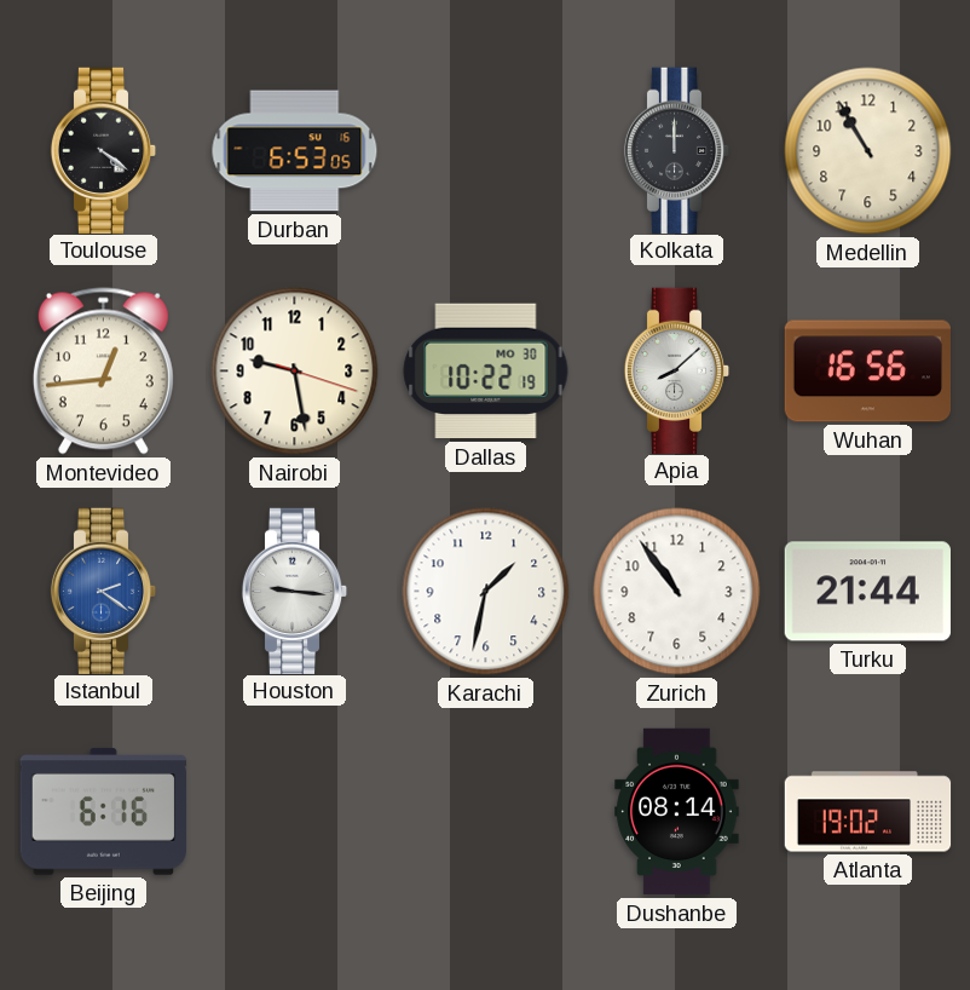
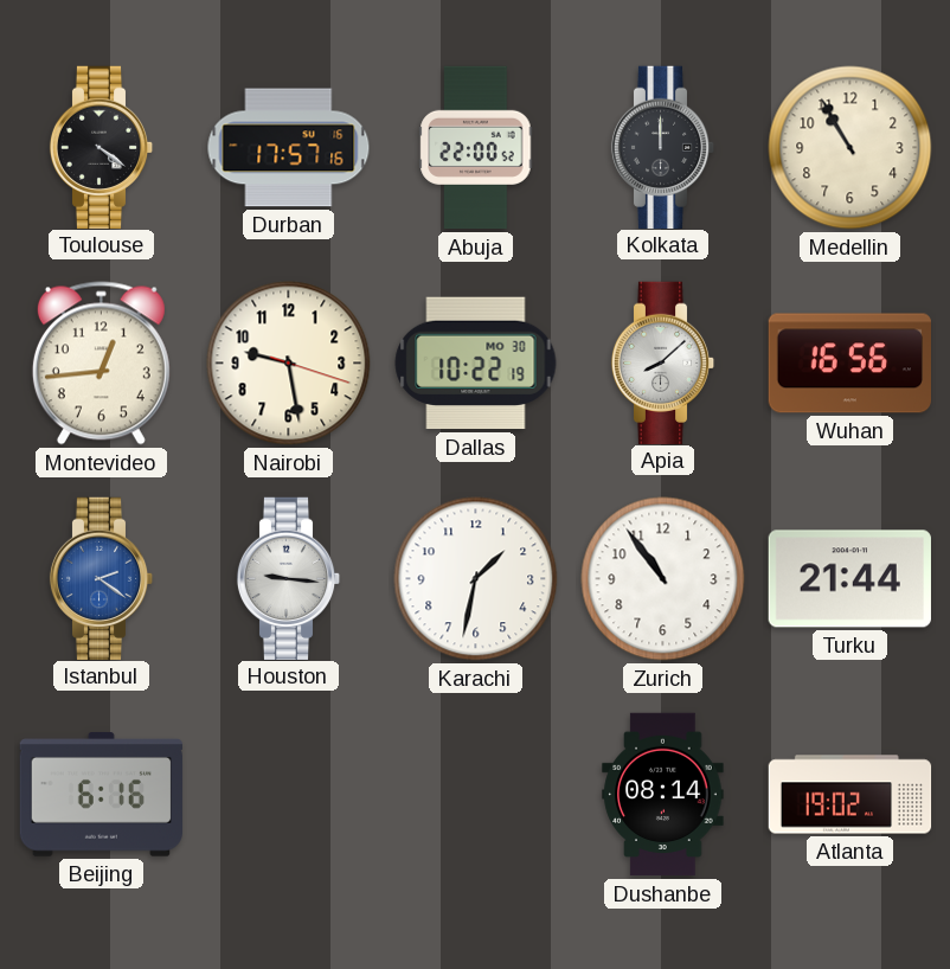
Durban: 6:53 -> 17:57
Abuja: none -> 22:00
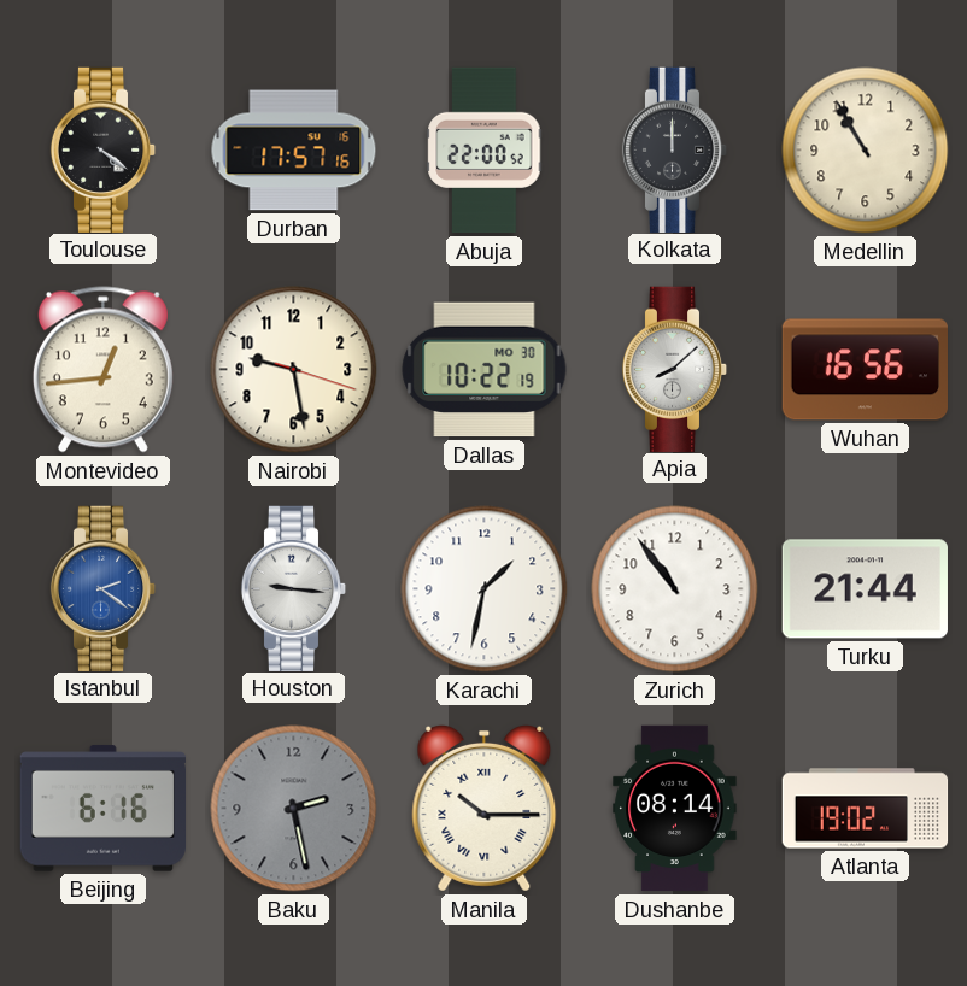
Baku: none -> 2:28
Manila: none -> 10:15
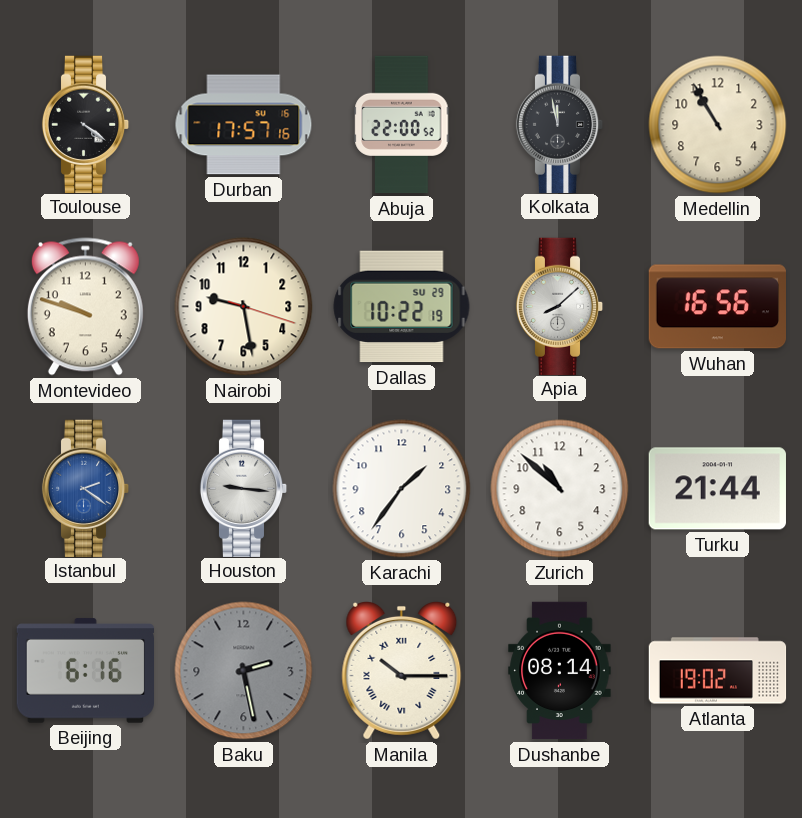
Kolkata: 12:00 -> 11:58
Montevideo: 12:44 -> 9:48
Dallas date: MO 30 -> SU 29
Karachi: 1:32 -> 1:36
Zurich: 10:54 -> 10:52
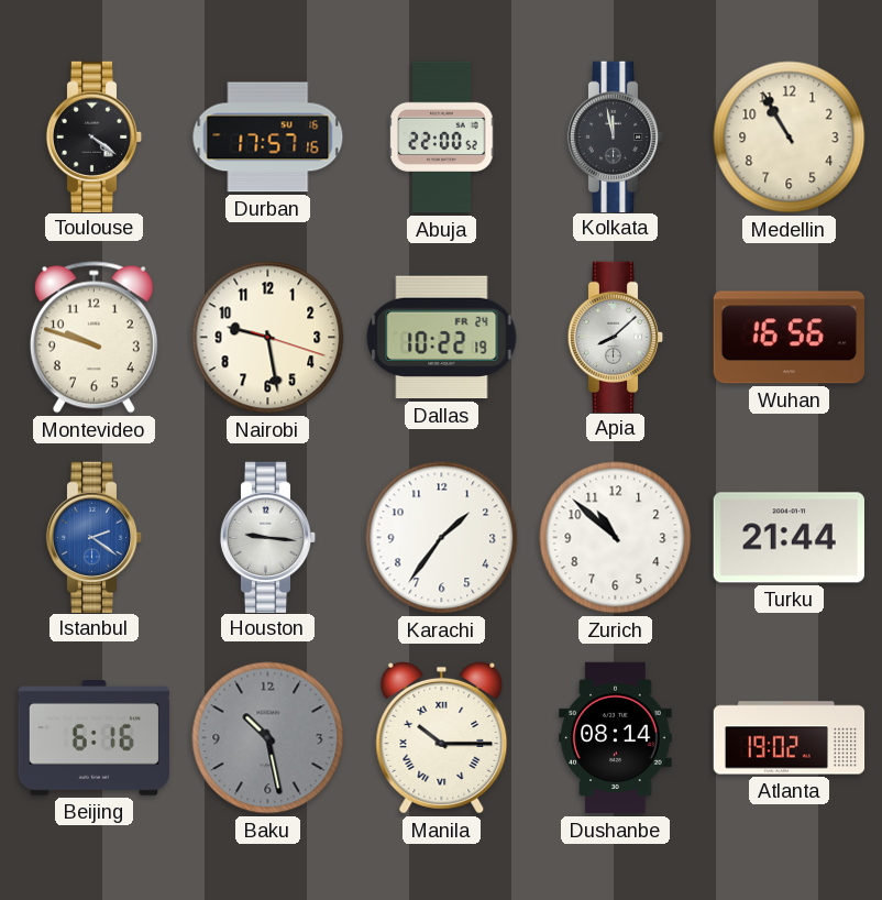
Dallas date: SU 29 -> FR 24
Baku: 2:28 -> 10:28
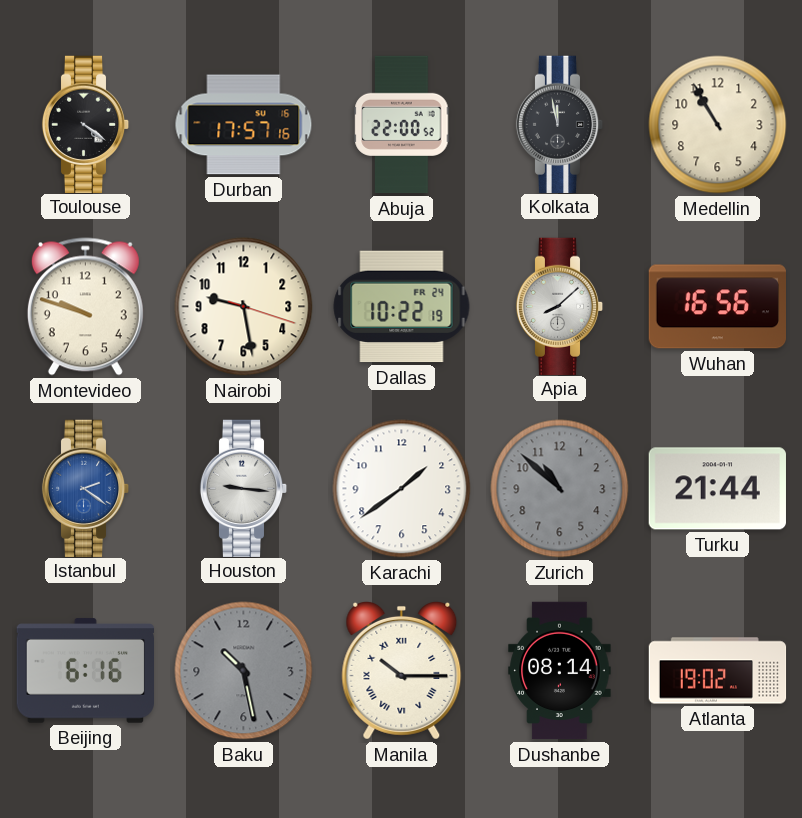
Karachi: 1:36 -> 1:39
Zurich dial: white -> grey
